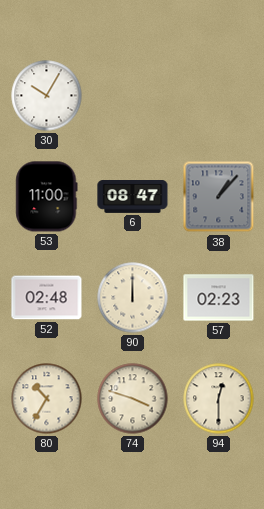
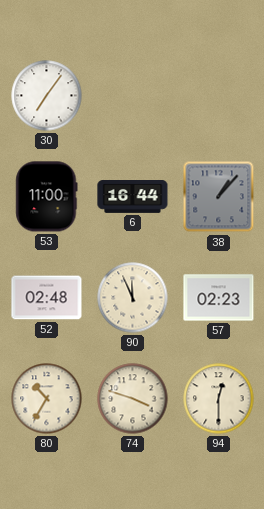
30: 10:05 -> 7:06
6: 08:47 -> 16:44
90: 12:00 -> 11:56
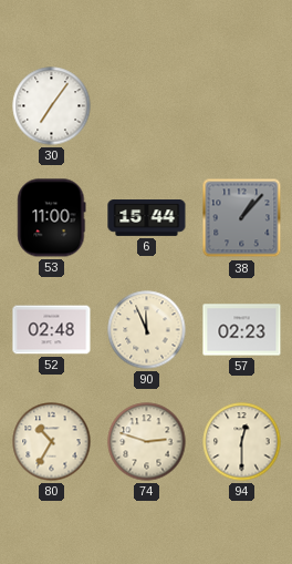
6: 16:44 -> 15:44
74: 3:48 -> 2:48
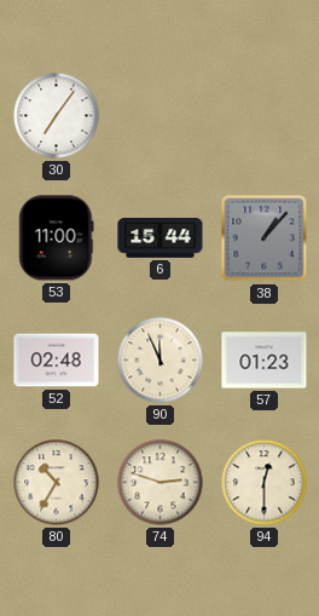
57: 02:23 -> 01:23
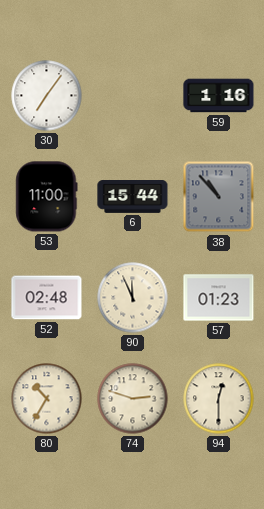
59: none -> 1:16
38: 1:07 -> 10:53
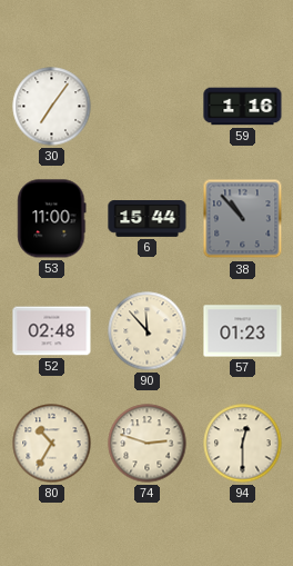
90: 11:56 -> 11:53
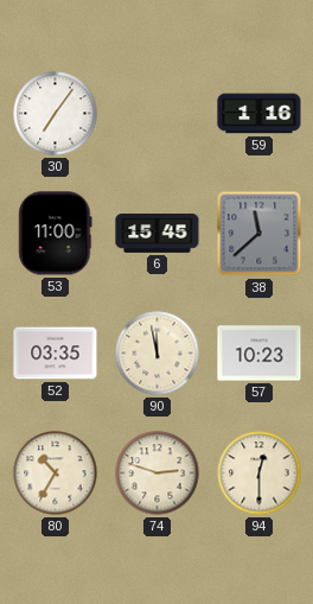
6: 15:44 -> 15:45
38: 10:53 -> 11:38
52: 02:48 -> 03:35
90: 11:53 -> 11:58
57: 01:23 -> 10:23
